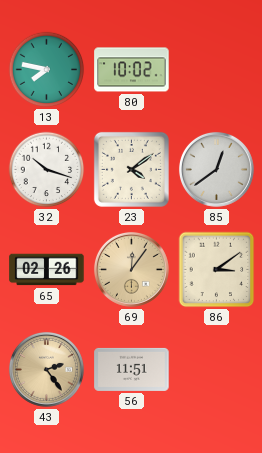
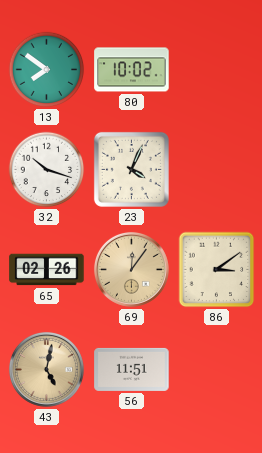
13: 7:47 -> 7:51
23: 4:09 -> 4:04
85: 12:39 -> none
43: 2:24 -> 5:02
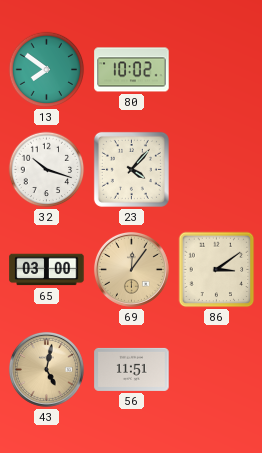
23: 4:04 -> 4:07
65: 02:26 -> 03:00
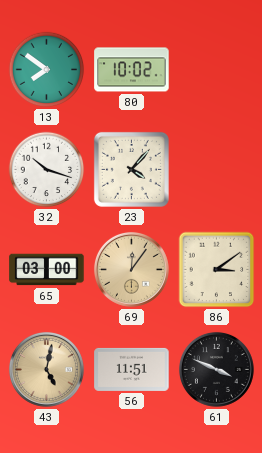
61: none -> 3:49
